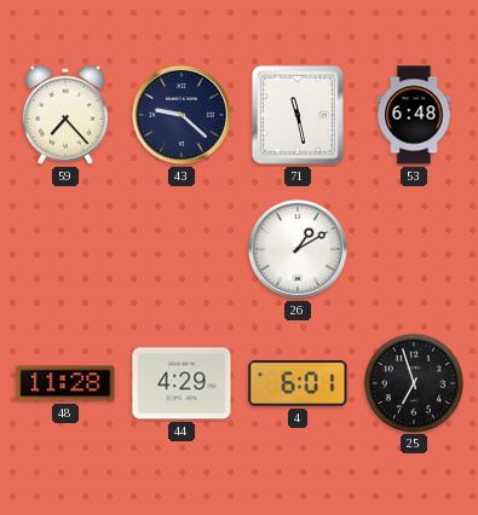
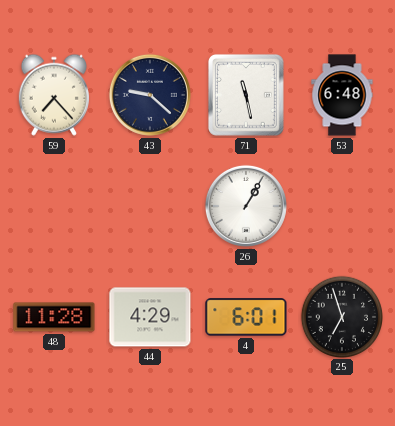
26: 1:10 -> 1:05
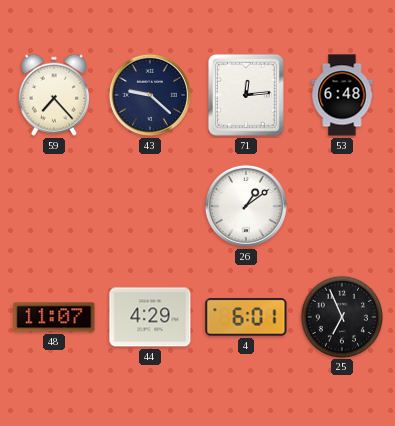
71: 11:28 -> 12:14
26: 1:05 -> 1:09
48: 11:28 -> 11:07
25: 6:57 -> 6:56
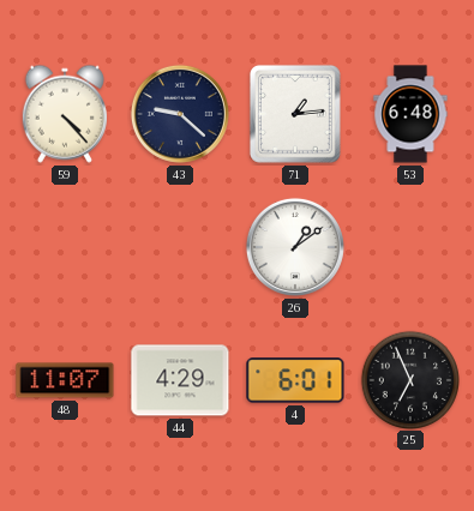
59: 7:23 -> 4:23
71: 12:14 -> 1:14
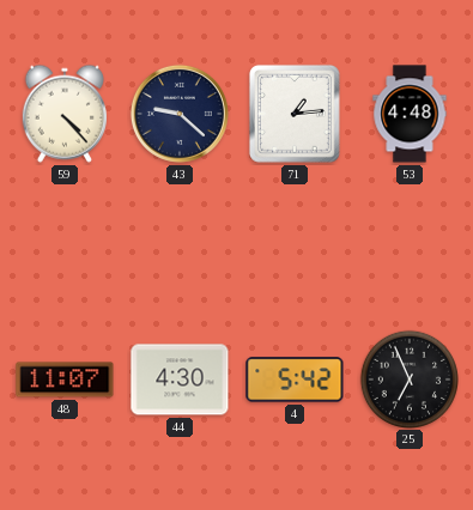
53: 6:48 -> 4:48
26: 1:09 -> none
44: 4:29 -> 4:30
4: 6:01 -> 5:42
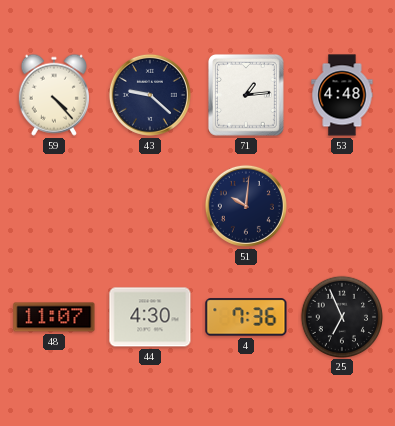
51: none -> 10:01
4: 5:42 -> 7:36
